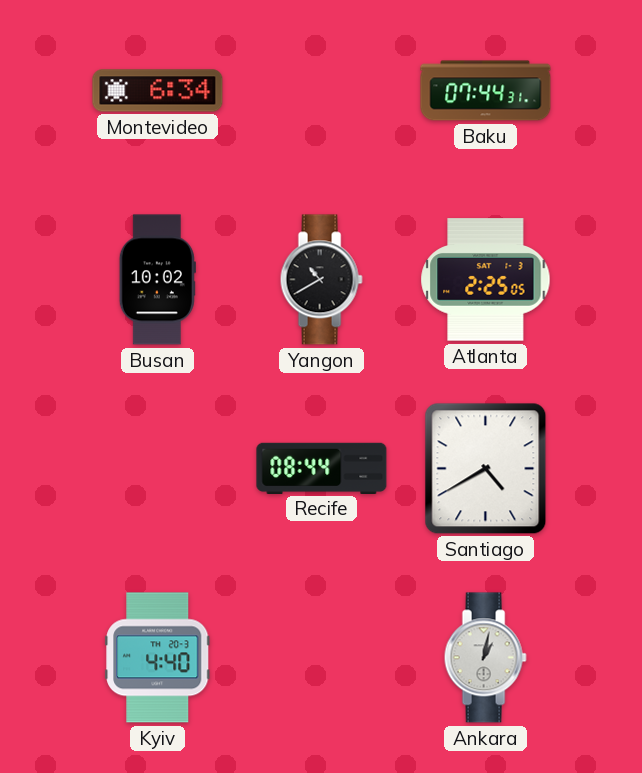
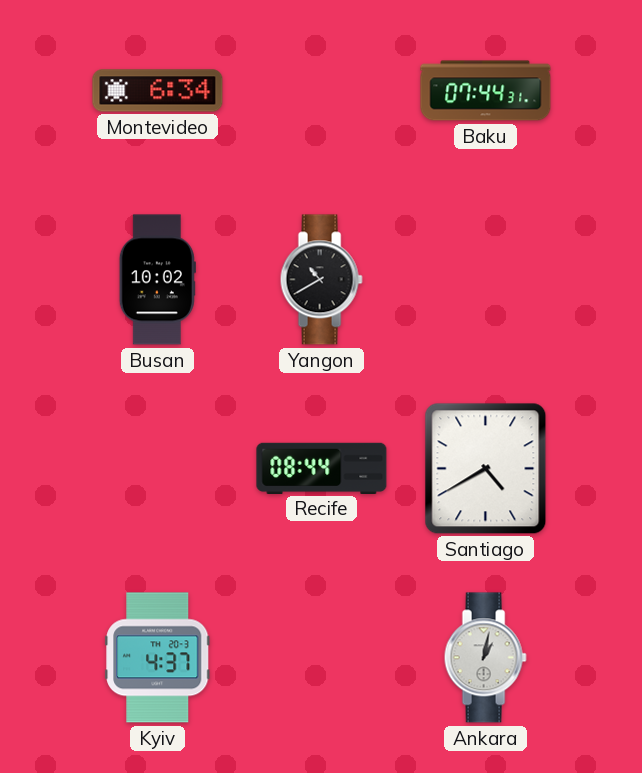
Atlanta: 2:25 -> none
Kyiv: 4:40 -> 4:37
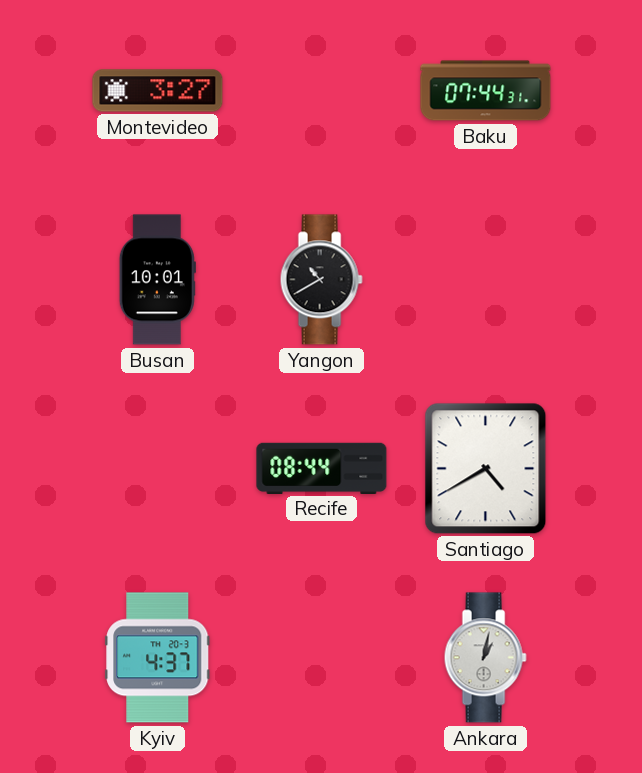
Montevideo: 6:34 -> 3:27
Busan: 10:02 -> 10:01
